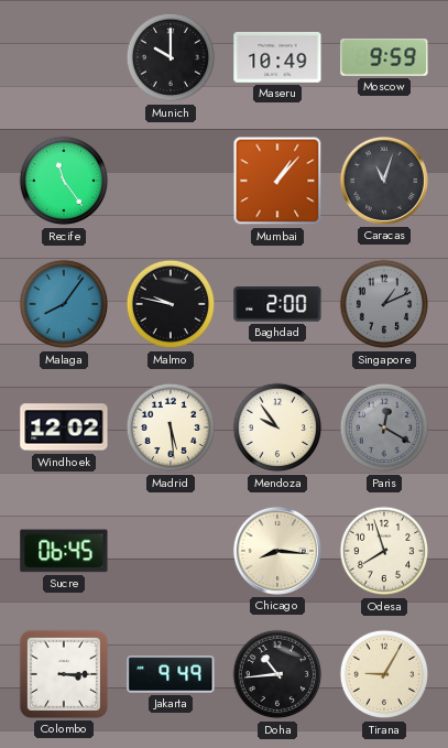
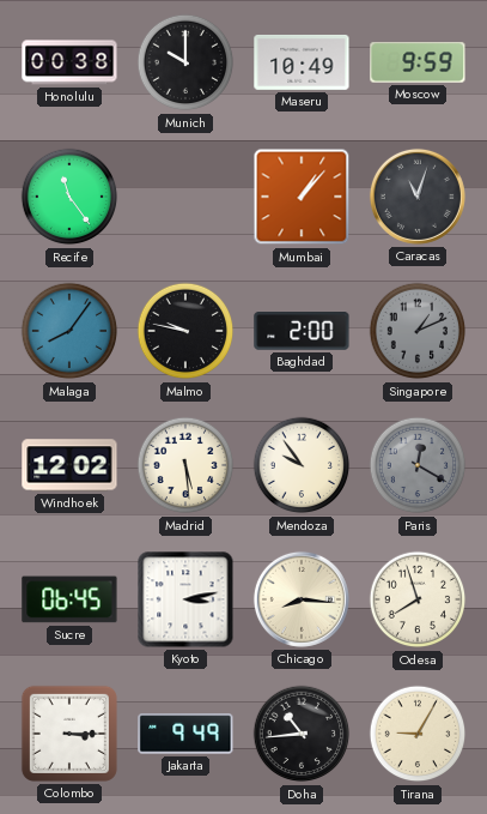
Honolulu: none -> 00:38
Kyoto: none -> 3:13
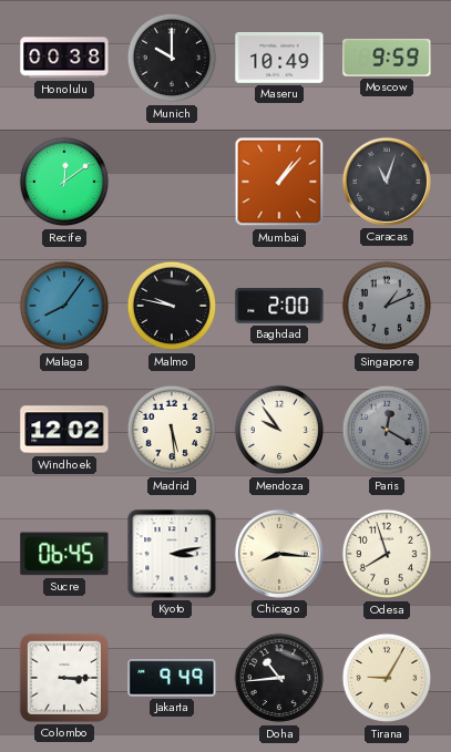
Recife: 11:24 -> 12:09
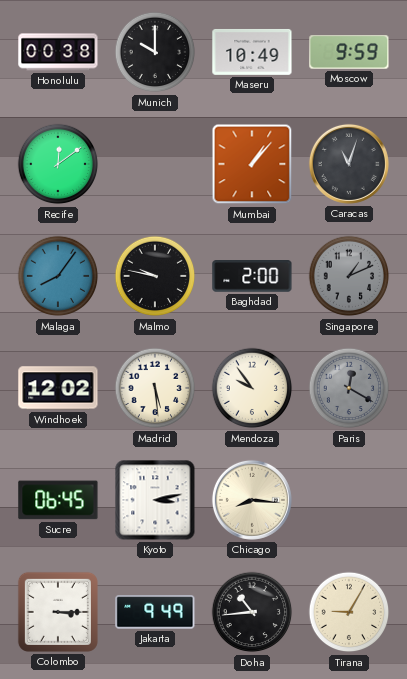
Odesa: 7:57 -> none
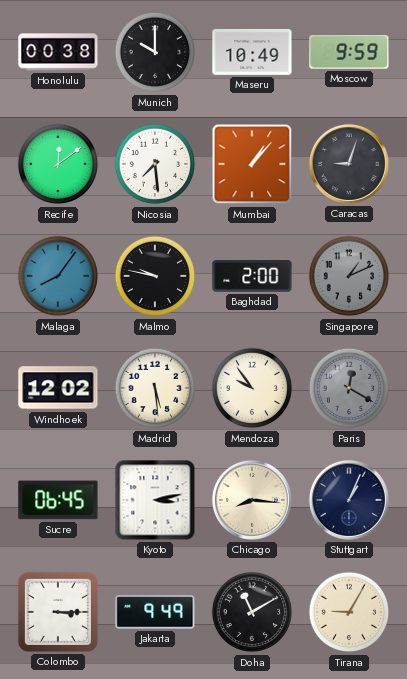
Nicosia: none -> 7:29
Caracas: 11:03 -> 9:03
Stuttgart: none -> 1:04
Doha: 10:44 -> 11:10
